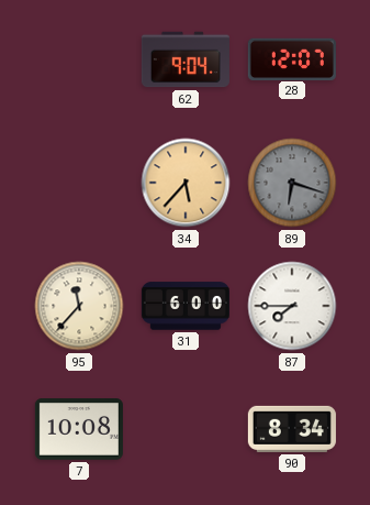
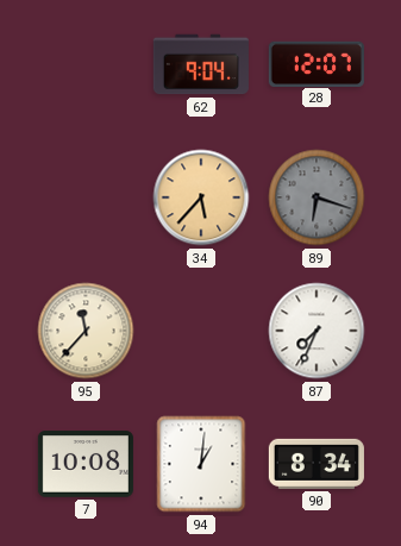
31: 6:00 -> none
87: 7:45 -> 7:34
94: none -> 1:01
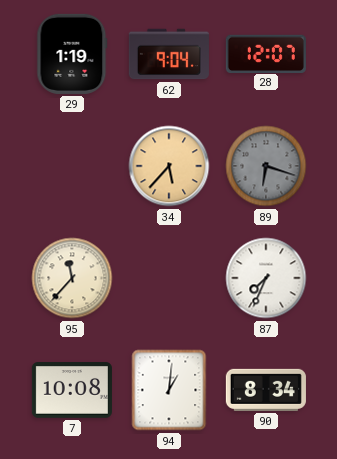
29: none -> 1:19
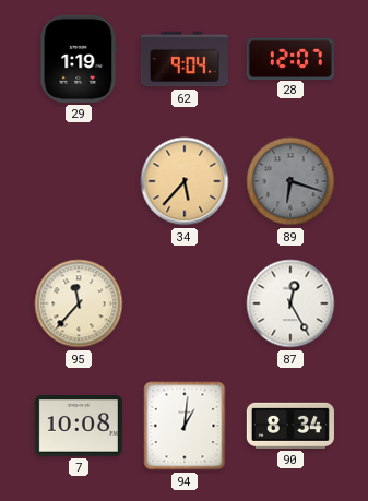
87: 7:34 -> 12:25
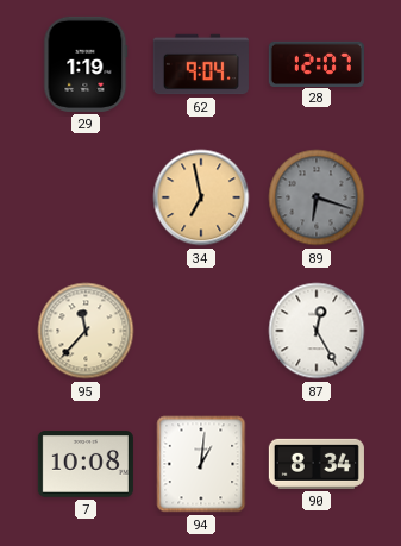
34: 5:37 -> 6:58
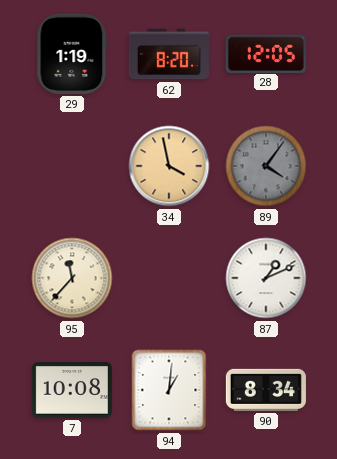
62: 9:04 -> 8:20
28: 12:07 -> 12:05
34: 6:58 -> 3:58
89: 6:18 -> 4:06
87: 12:25 -> 1:11
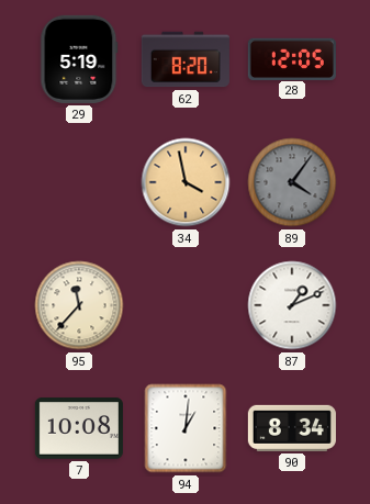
29: 1:19 -> 5:19
